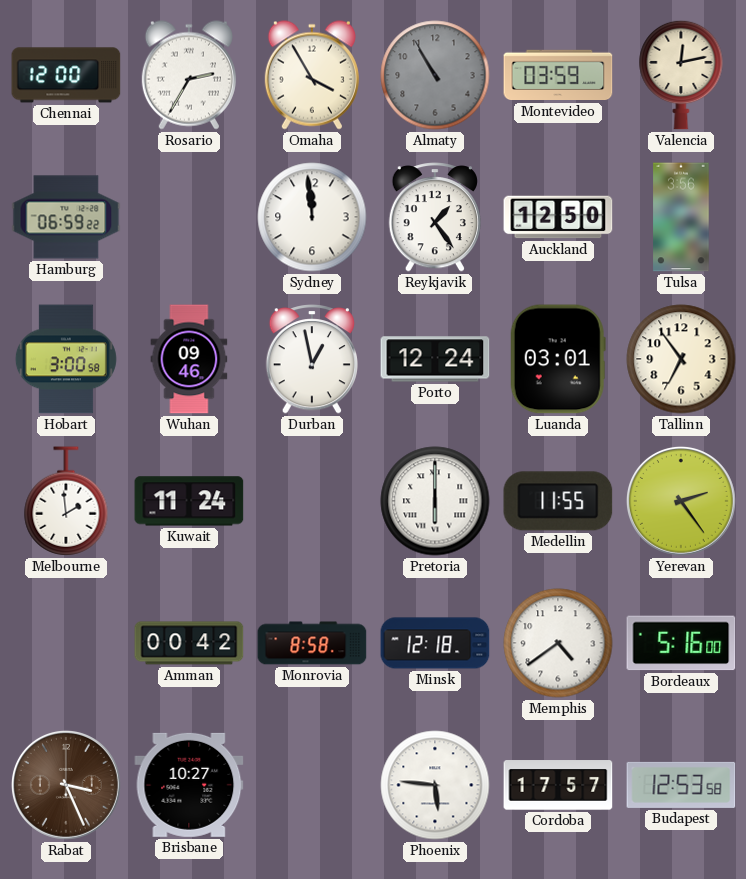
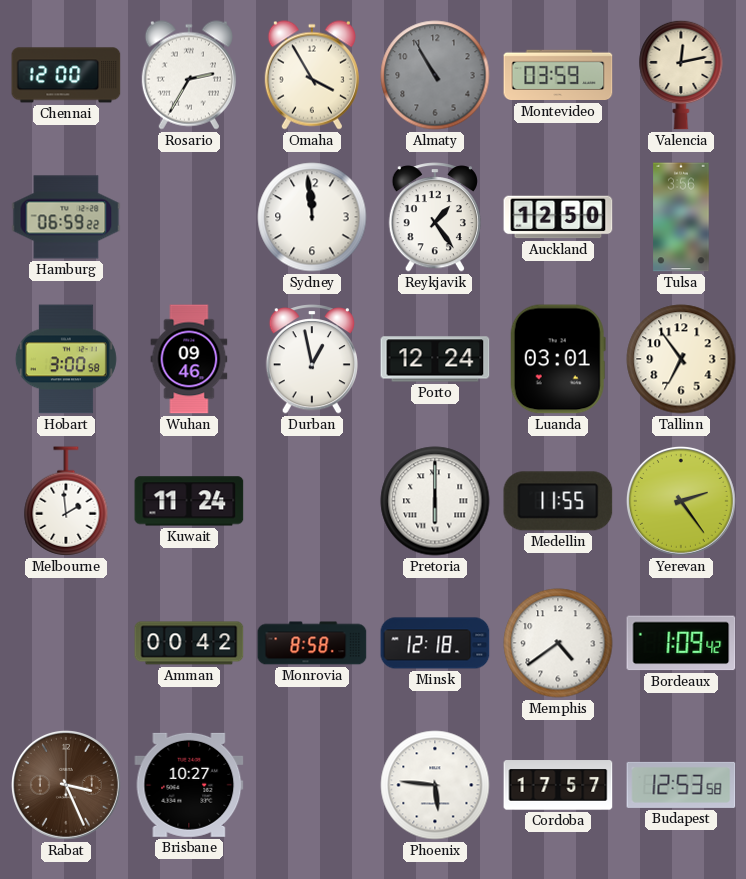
Bordeaux: 5:16 -> 1:09
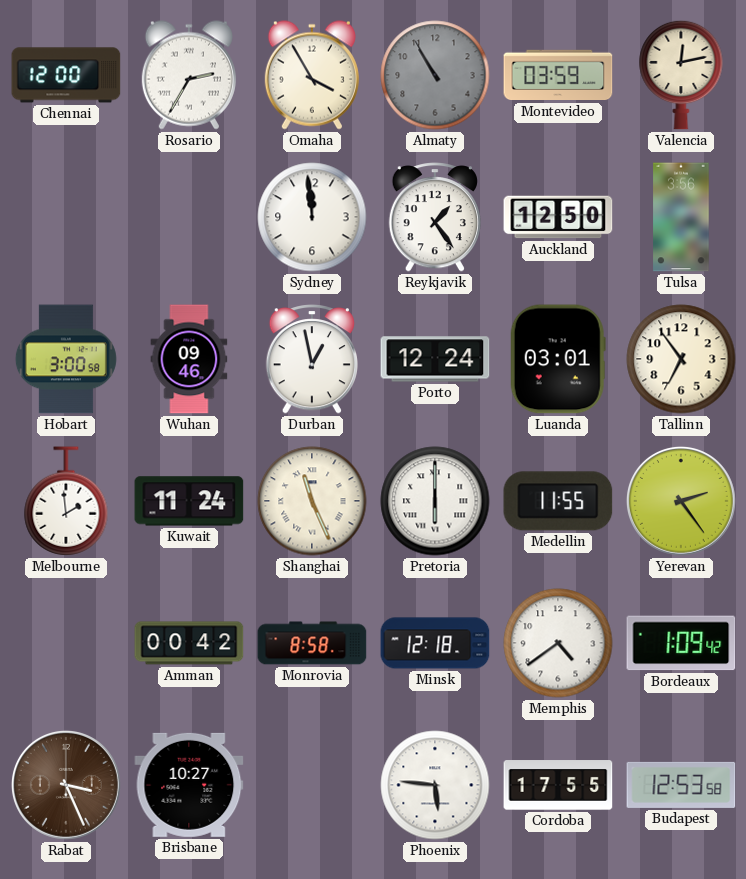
Hamburg: 06:59 -> none
Shanghai: none -> 11:26
Cordoba: 17:57 -> 17:55
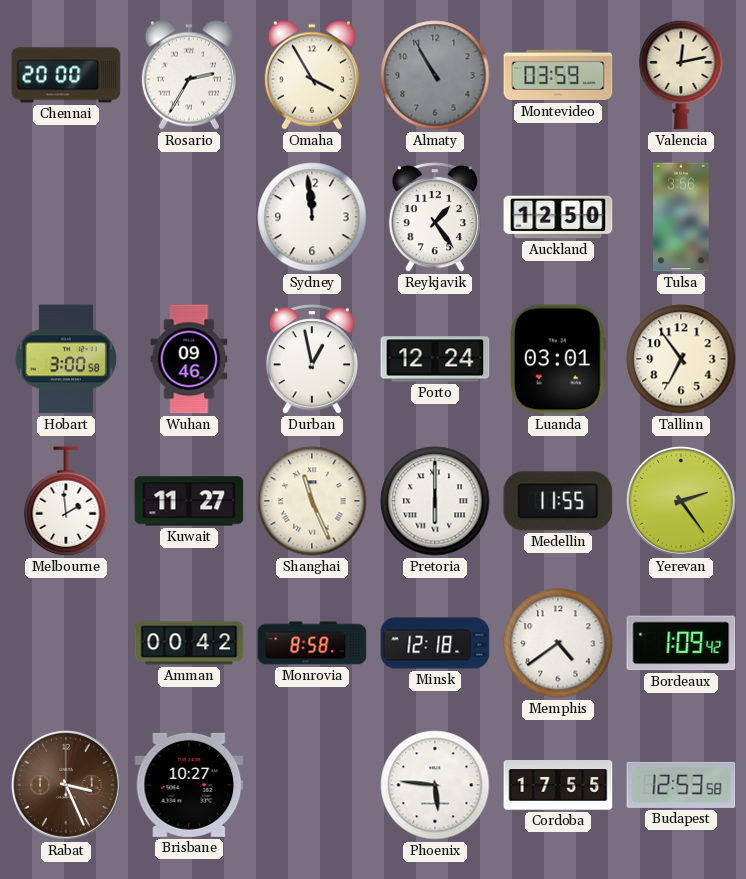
Chennai: 12:00 -> 20:00
Kuwait: 11:24 -> 11:27
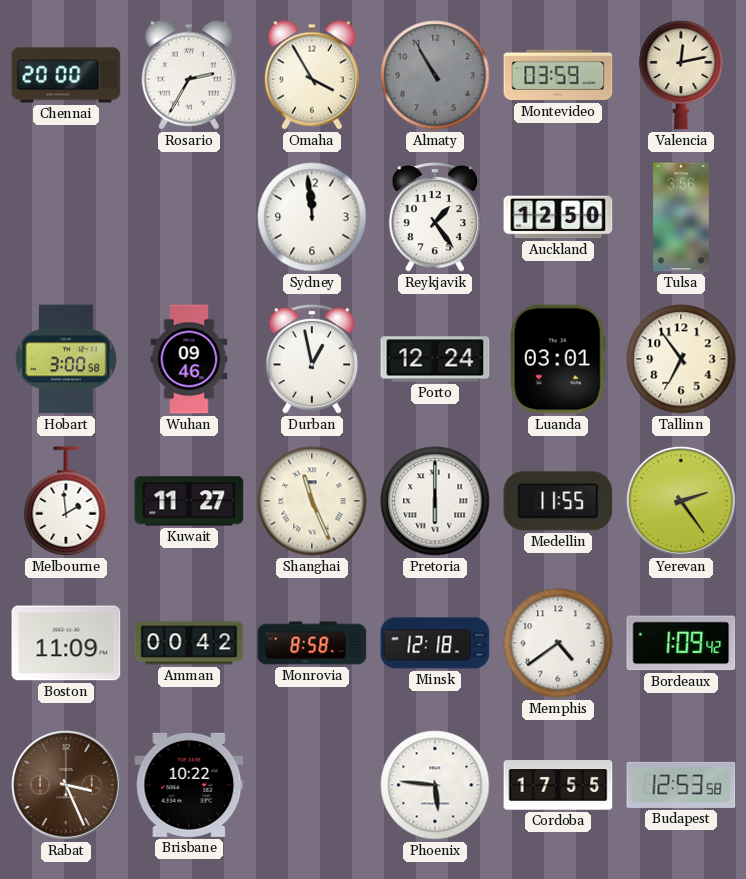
Boston: none -> 11:09
Brisbane: 10:27 -> 10:22
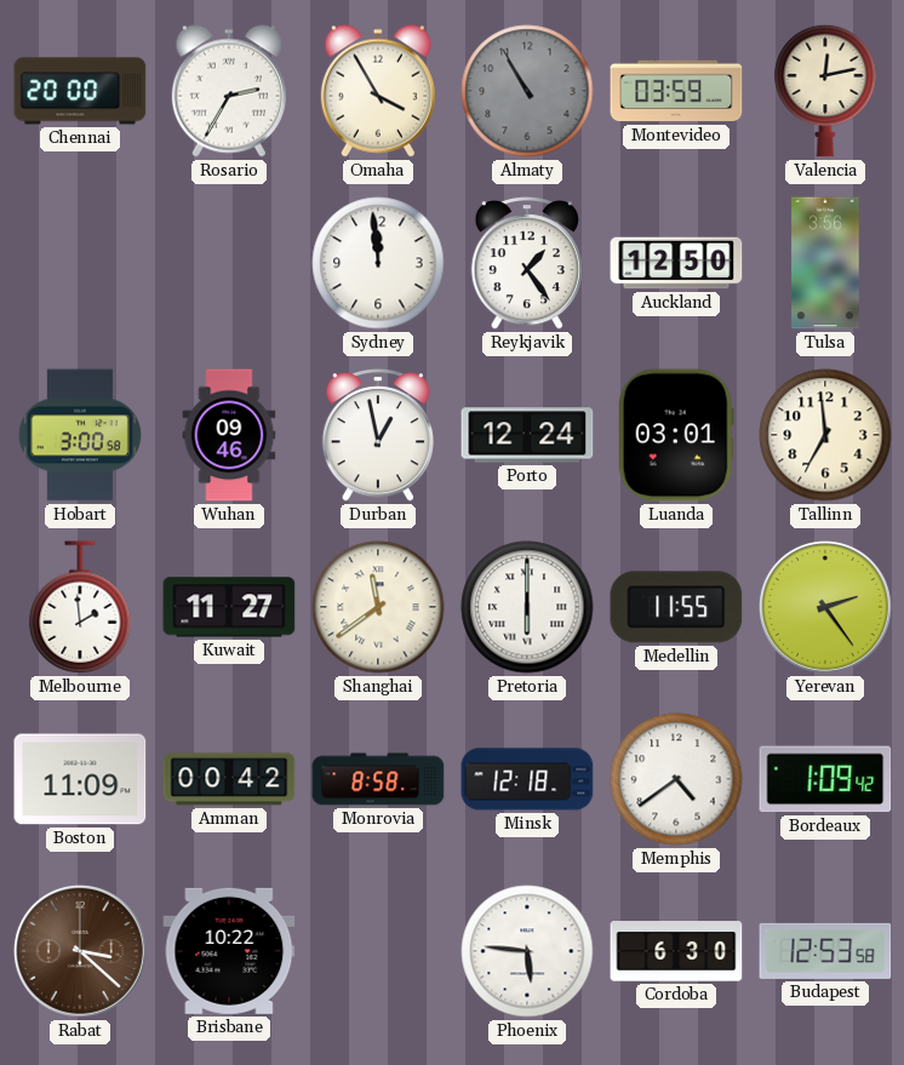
Tallinn: 6:54 -> 6:59
Shanghai: 11:26 -> 11:39
Rabat: 3:26 -> 3:22
Cordoba: 17:55 -> 6:30
